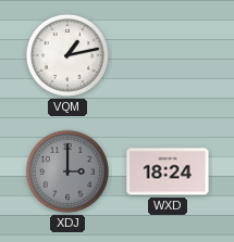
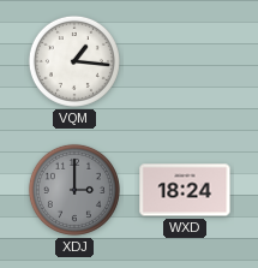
VQM: 1:13 -> 1:16
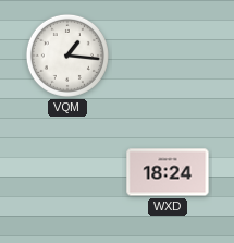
XDJ: 3:00 -> none
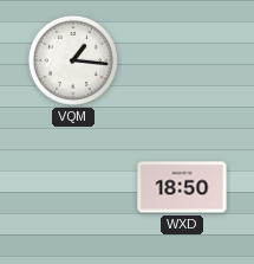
WXD: 18:24 -> 18:50
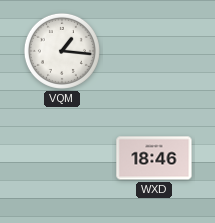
WXD: 18:50 -> 18:46
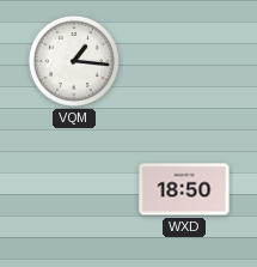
WXD: 18:46 -> 18:50
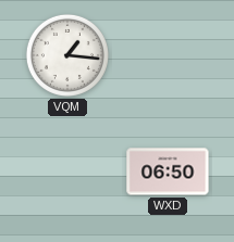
WXD: 18:50 -> 06:50
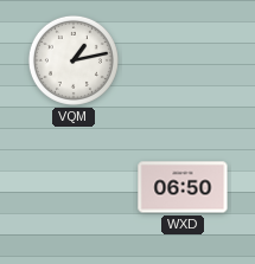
VQM: 1:16 -> 1:13
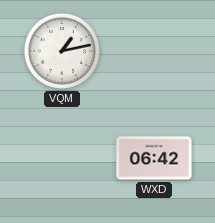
WXD: 06:50 -> 06:42
